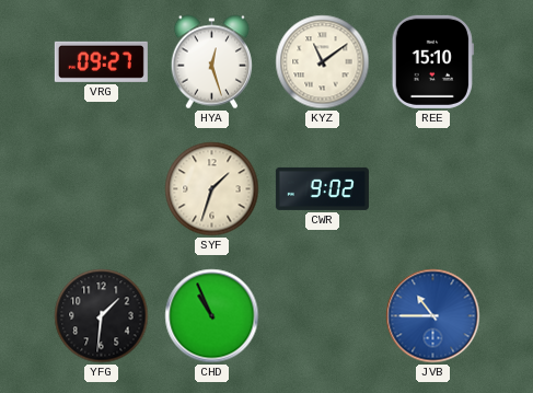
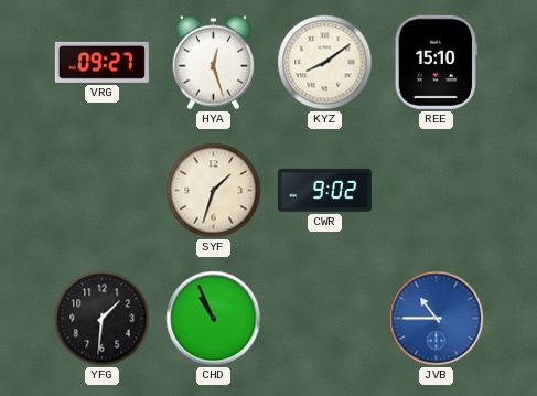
KYZ: 11:09 -> 8:09
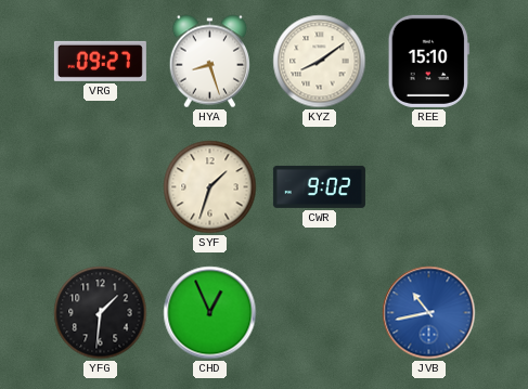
HYA: 12:27 -> 8:27
CHD: 10:56 -> 12:56
JVB: 10:45 -> 10:43
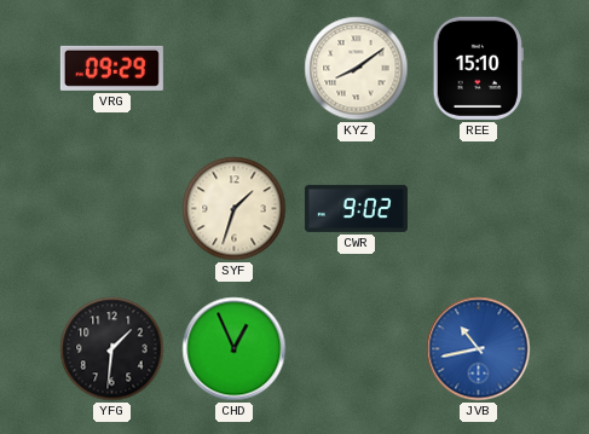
VRG: 09:27 -> 09:29
HYA: 8:27 -> none
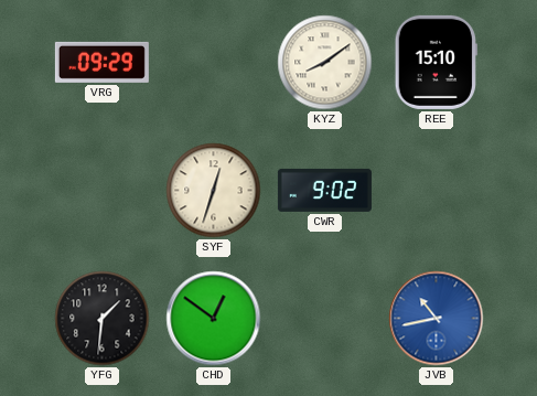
SYF: 1:33 -> 12:33
CHD: 12:56 -> 12:51
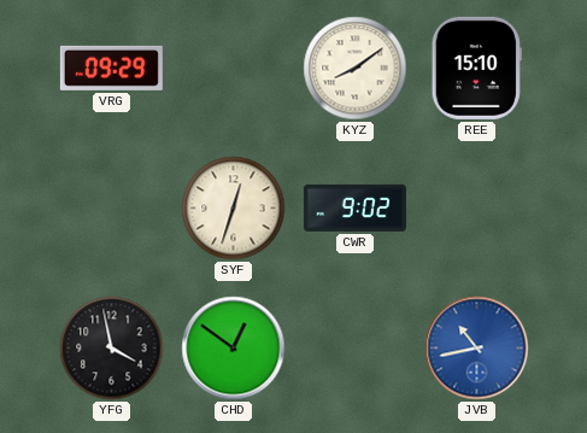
YFG: 1:31 -> 3:58
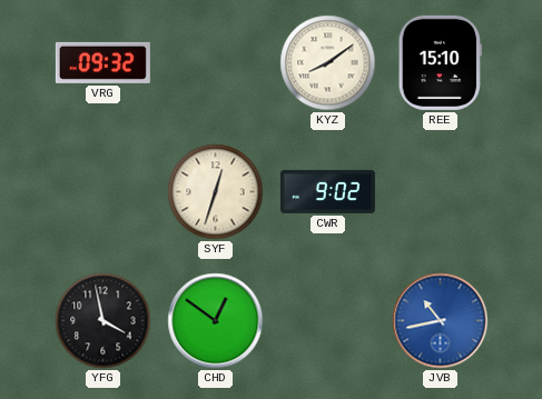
VRG: 09:29 -> 09:32
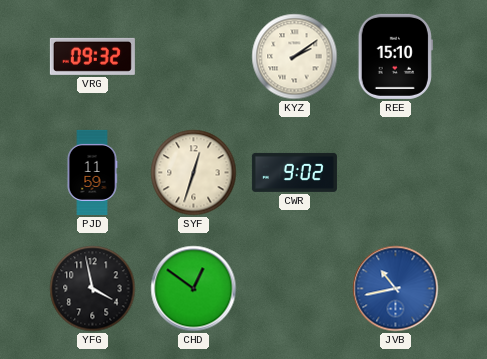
KYZ: 8:09 -> 2:09
PJD: none -> 11:59
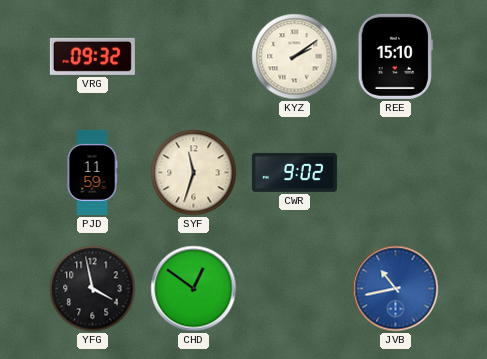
SYF: 12:33 -> 11:33
